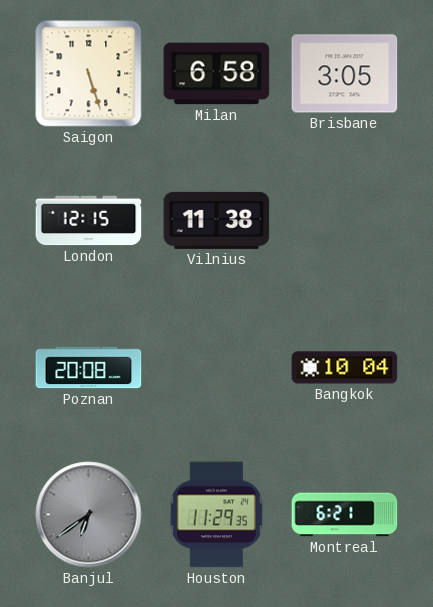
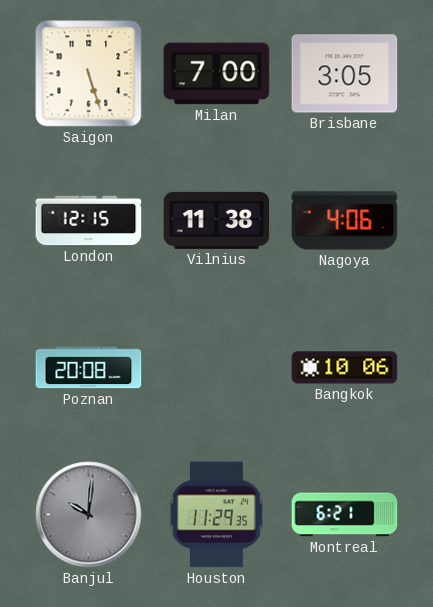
Milan: 6:58 -> 7:00
Nagoya: none -> 4:06
Bangkok: 10:04 -> 10:06
Banjul: 6:39 -> 10:01
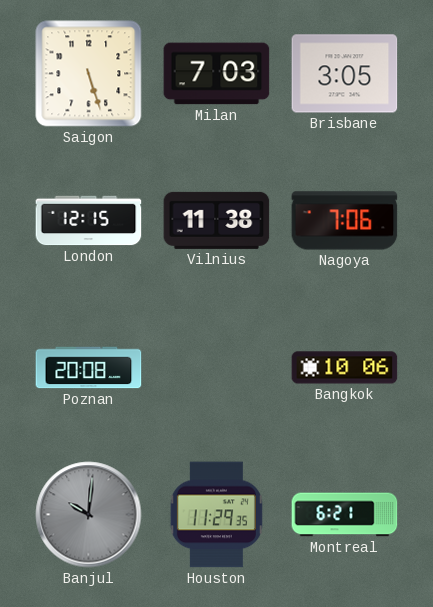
Milan: 7:00 -> 7:03
Nagoya: 4:06 -> 7:06
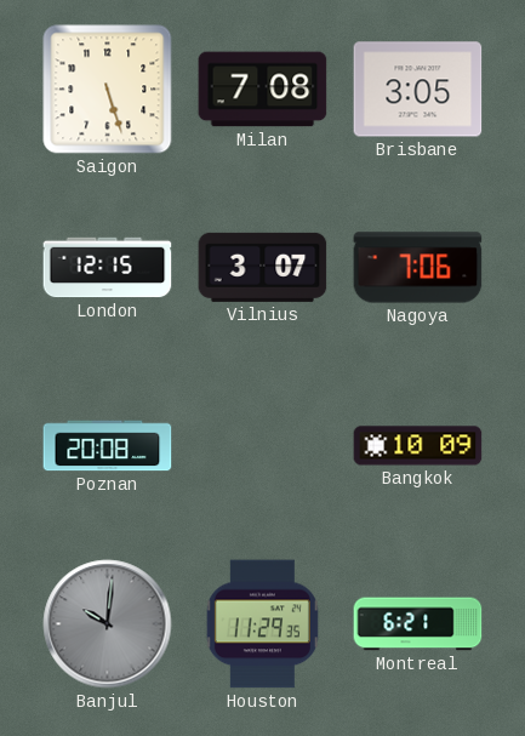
Milan: 7:03 -> 7:08
Vilnius: 11:38 -> 3:07
Bangkok: 10:06 -> 10:09
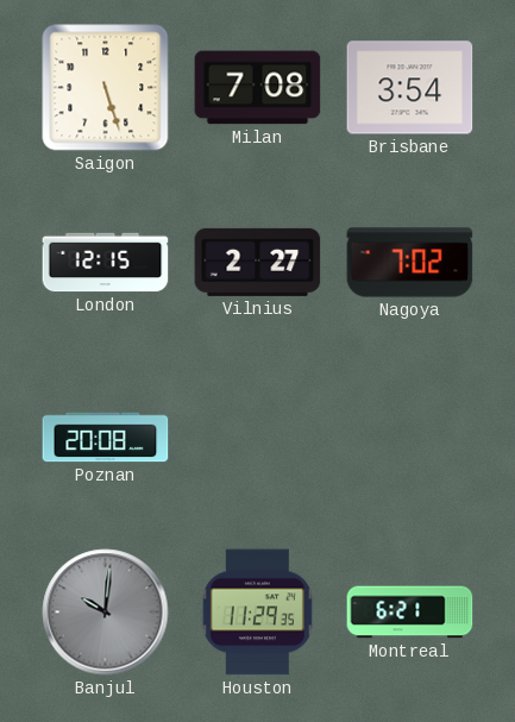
Brisbane: 3:05 -> 3:54
Vilnius: 3:07 -> 2:27
Nagoya: 7:06 -> 7:02
Bangkok: 10:09 -> none
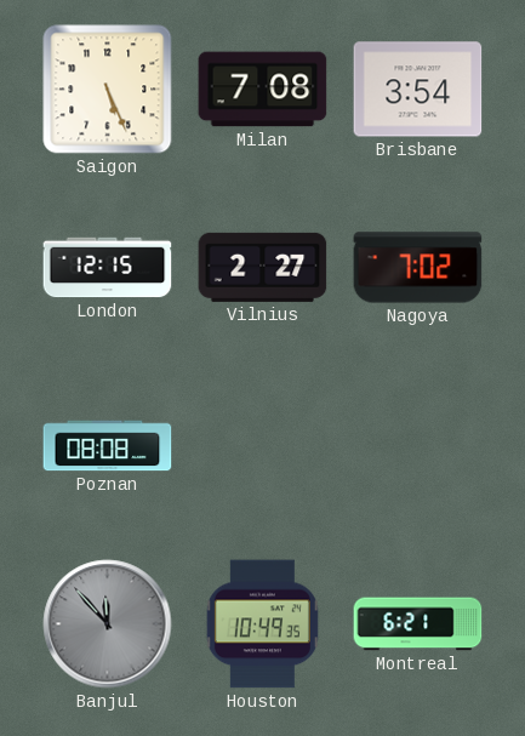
Saigon: 5:27 -> 5:26
Poznan: 20:08 -> 08:08
Banjul: 10:01 -> 11:53
Houston: 11:29 -> 10:49
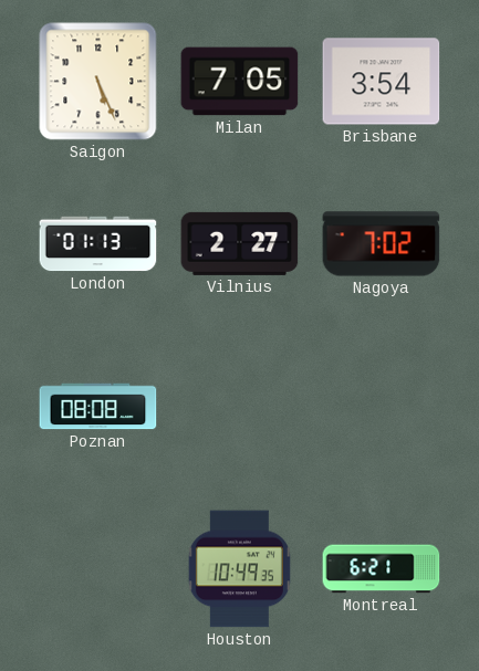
Milan: 7:08 -> 7:05
London: 12:15 -> 01:13
Banjul: 11:53 -> none
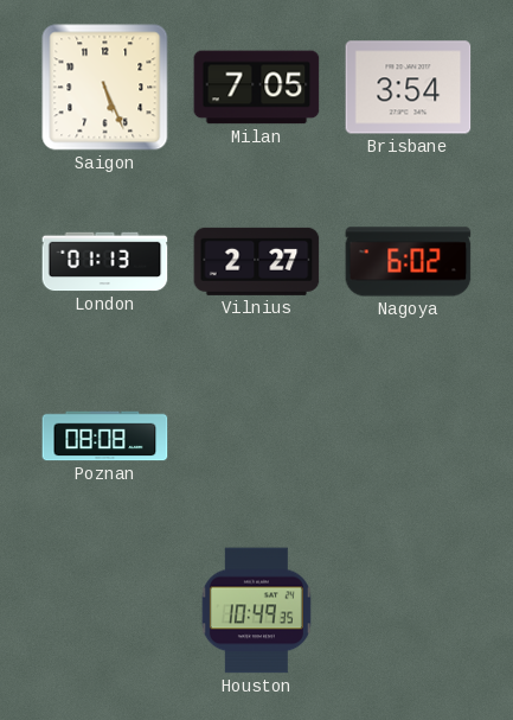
Nagoya: 7:02 -> 6:02
Montreal: 6:21 -> none
